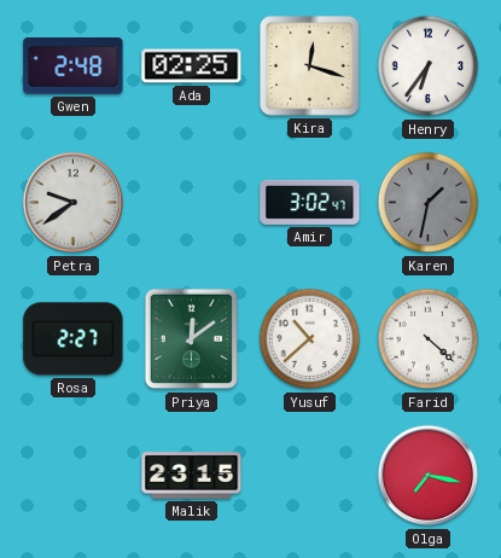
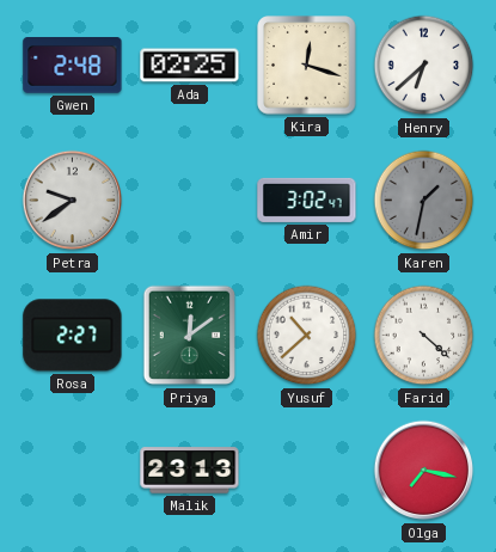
Henry: 6:36 -> 6:38
Malik: 23:15 -> 23:13
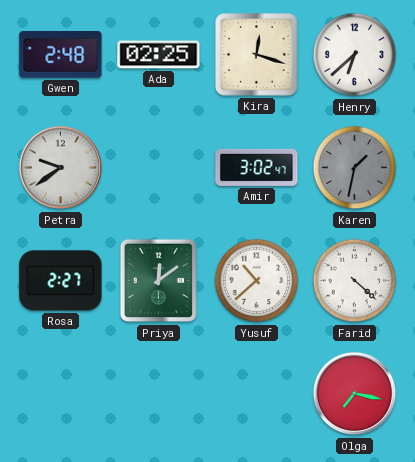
Malik: 23:13 -> none
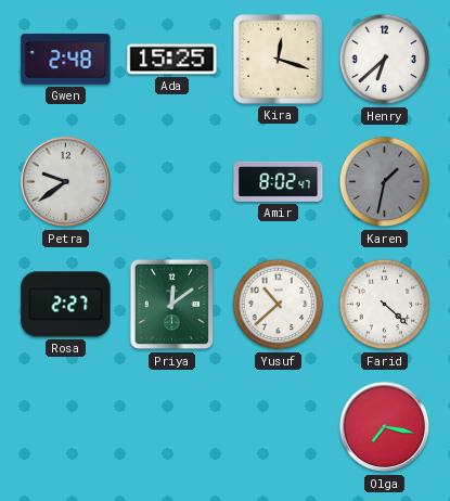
Ada: 02:25 -> 15:25
Amir: 3:02 -> 8:02
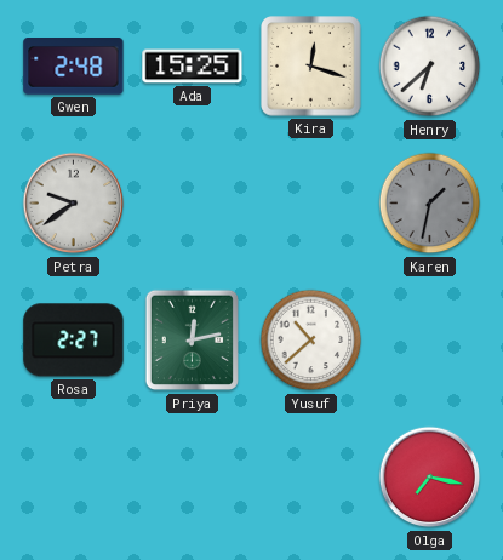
Amir: 8:02 -> none
Priya: 12:09 -> 12:13
Farid: 4:22 -> none
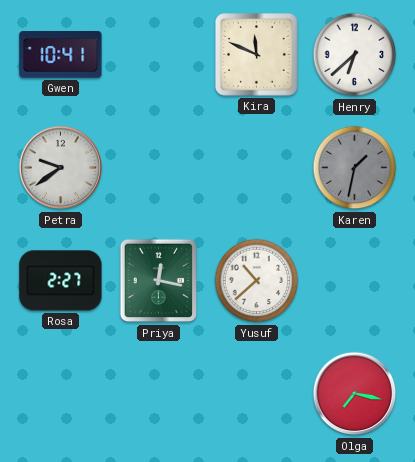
Gwen: 2:48 -> 10:41
Ada: 15:25 -> none
Kira: 12:18 -> 11:49
Priya: 12:13 -> 12:17
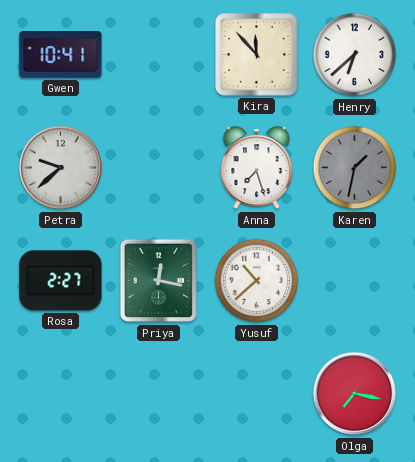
Kira: 11:49 -> 11:53
Petra: 9:39 -> 9:38
Anna: none -> 7:27
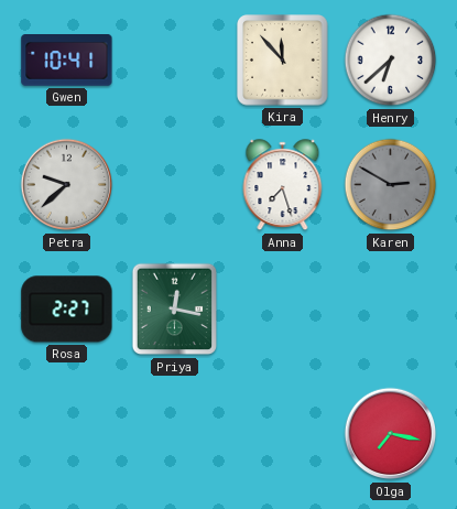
Karen: 1:32 -> 2:50
Yusuf: 10:38 -> none
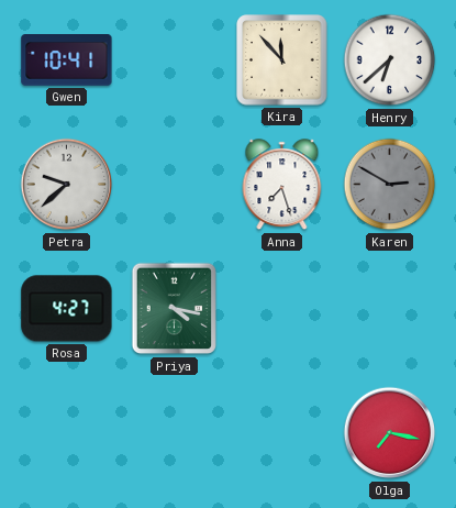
Rosa: 2:27 -> 4:27
Priya: 12:17 -> 4:17
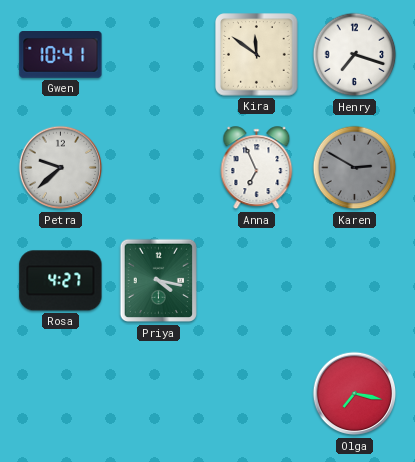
Kira: 11:53 -> 11:51
Henry: 6:38 -> 7:18
Anna: 7:27 -> 6:56
